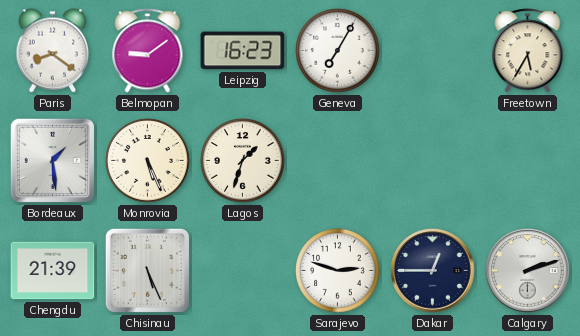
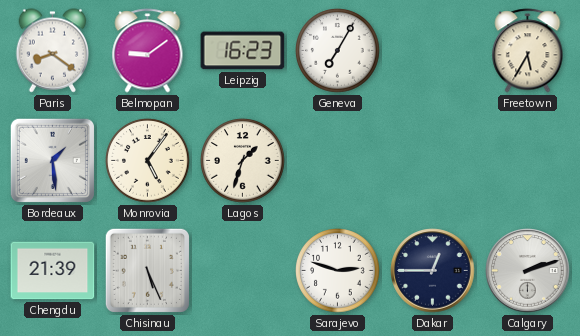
Monrovia: 5:26 -> 5:06
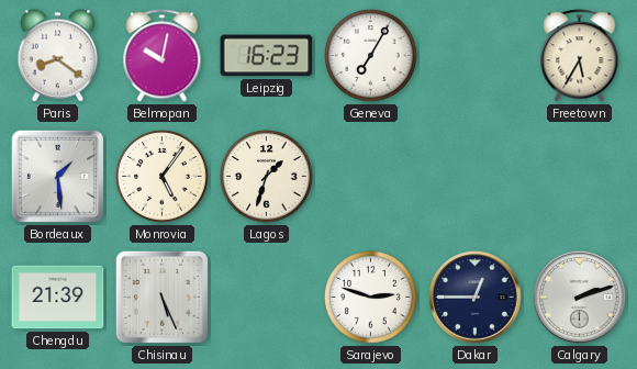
Belmopan: 9:09 -> 10:02
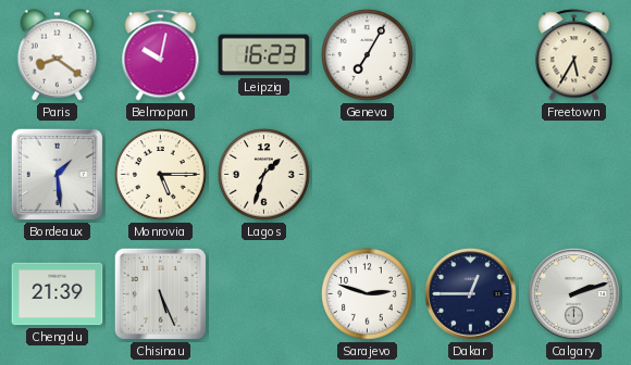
Monrovia: 5:06 -> 5:15
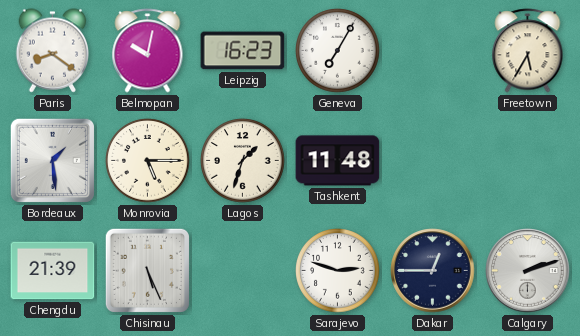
Tashkent: none -> 11:48
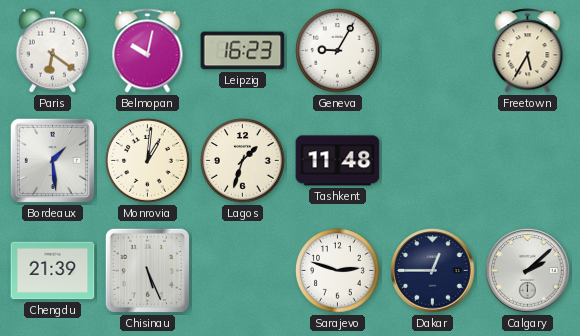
Paris: 8:21 -> 6:21
Geneva: 7:05 -> 9:05
Monrovia: 5:15 -> 1:01
Calgary: 2:12 -> 2:08
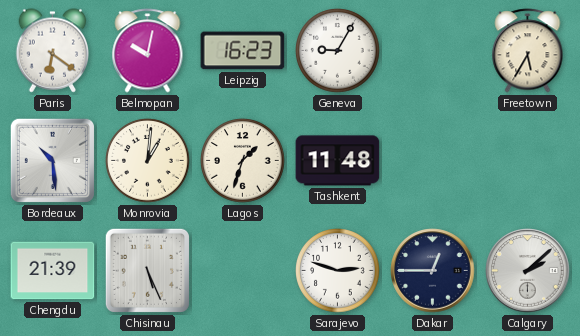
Bordeaux: 1:29 -> 10:29
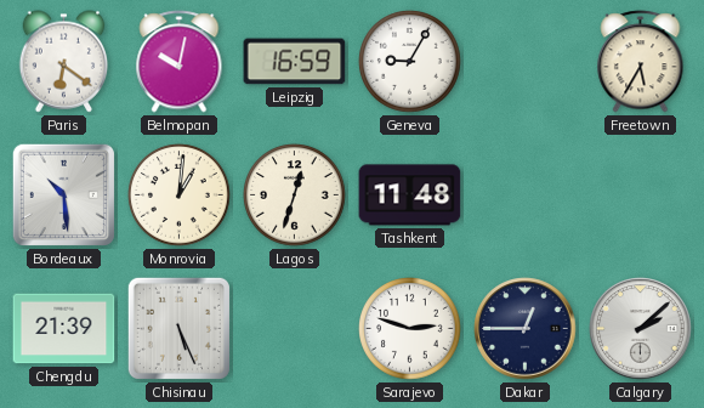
Leipzig: 16:23 -> 16:59
Lagos: 1:33 -> 12:33
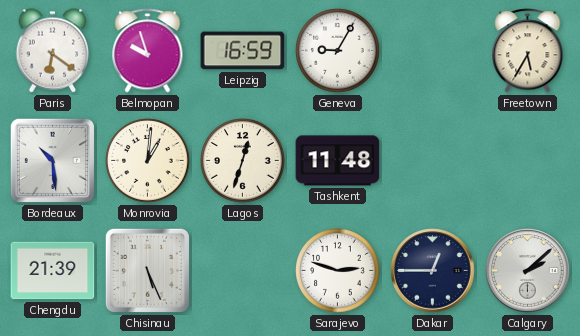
Belmopan: 10:02 -> 9:57
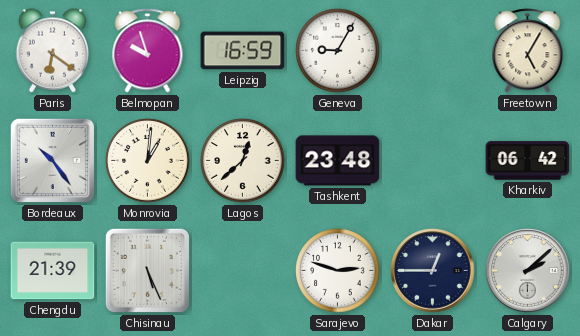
Freetown: 5:35 -> 5:05
Bordeaux: 10:29 -> 10:24
Lagos: 12:33 -> 12:38
Tashkent: 11:48 -> 23:48
Kharkiv: none -> 06:42
